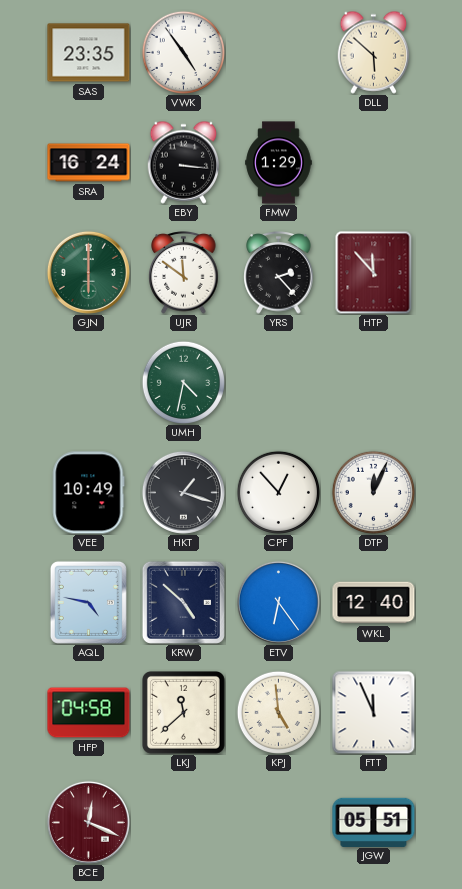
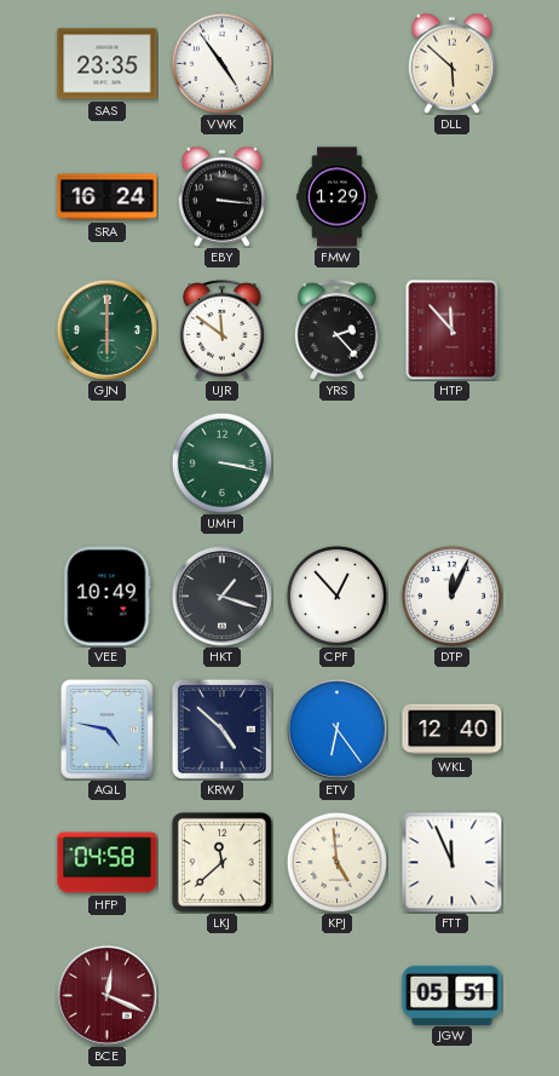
UMH: 4:32 -> 3:17
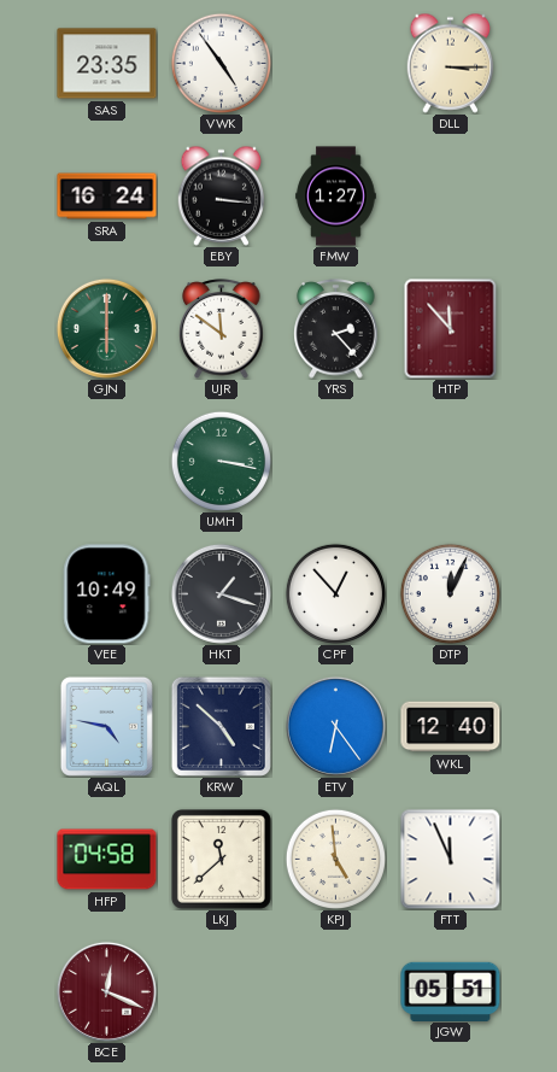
DLL: 5:52 -> 3:15
FMW: 1:29 -> 1:27
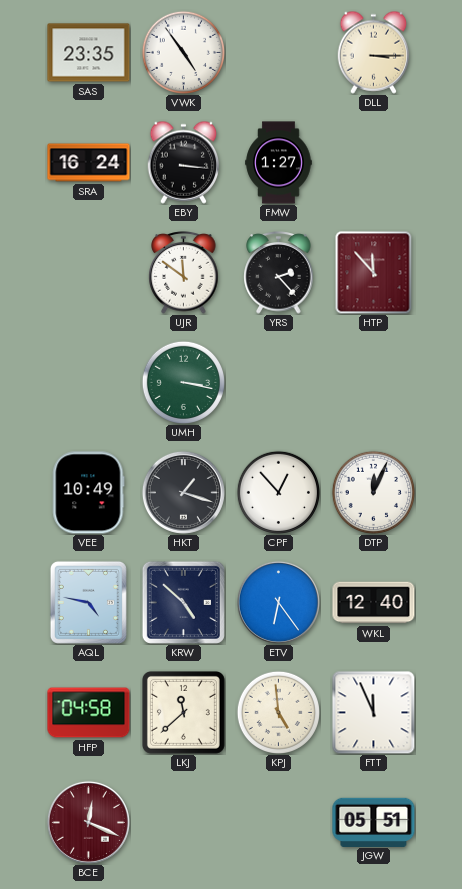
GJN: 6:00 -> none
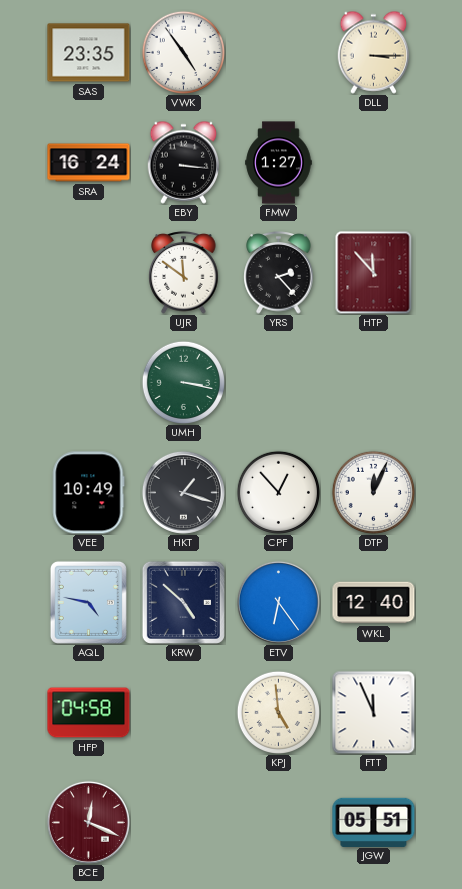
LKJ: 11:38 -> none
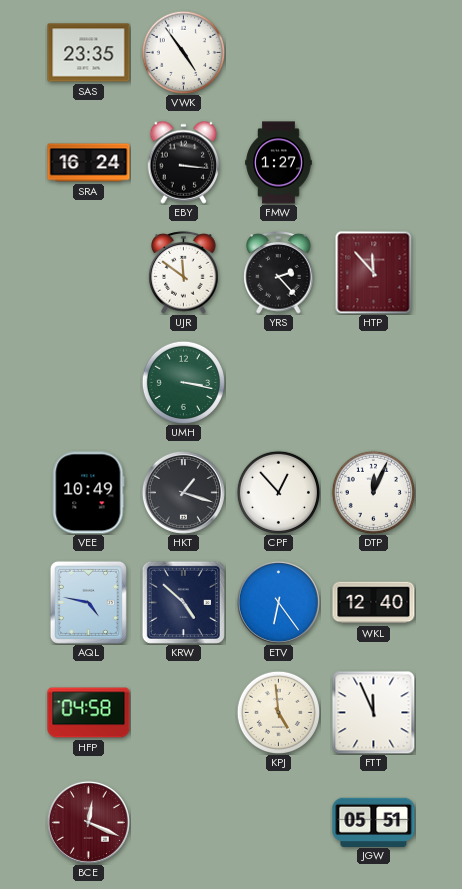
DLL: 3:15 -> none
